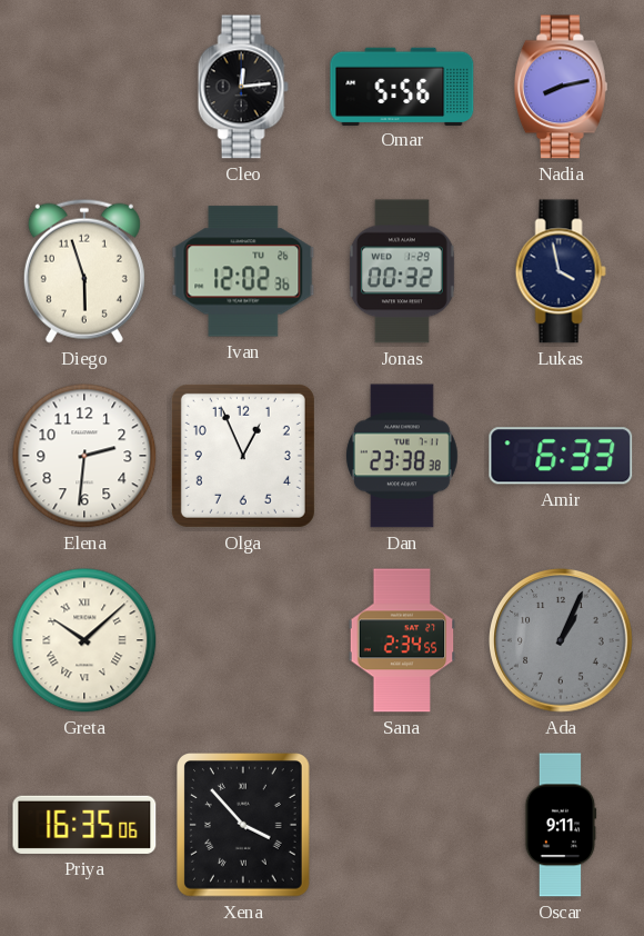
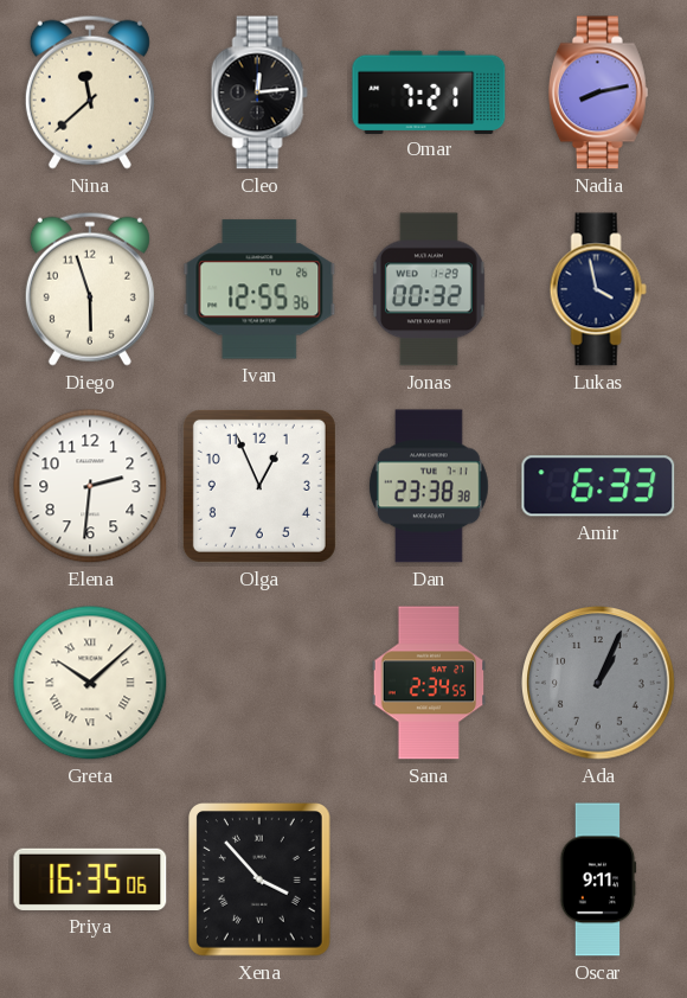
Nina: none -> 11:38
Omar: 5:56 -> 7:21
Ivan: 12:02 -> 12:55
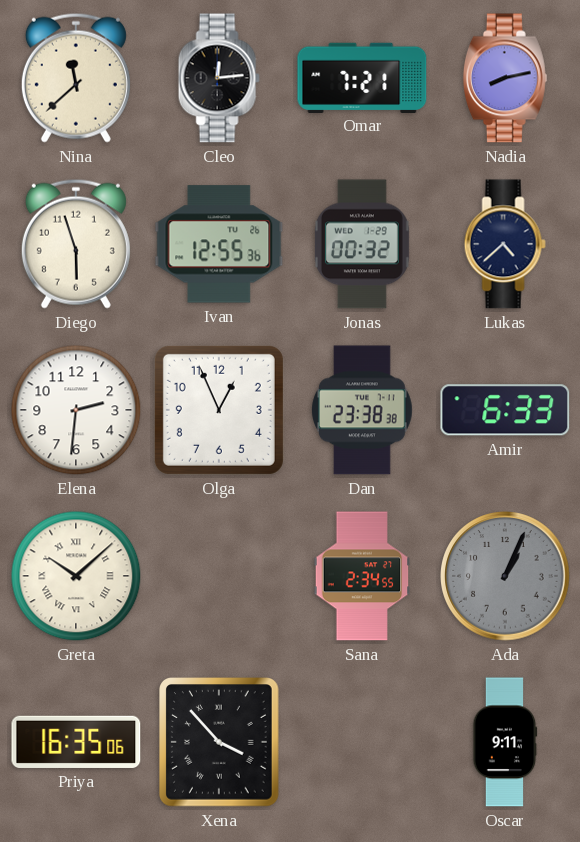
Lukas: 3:58 -> 4:38
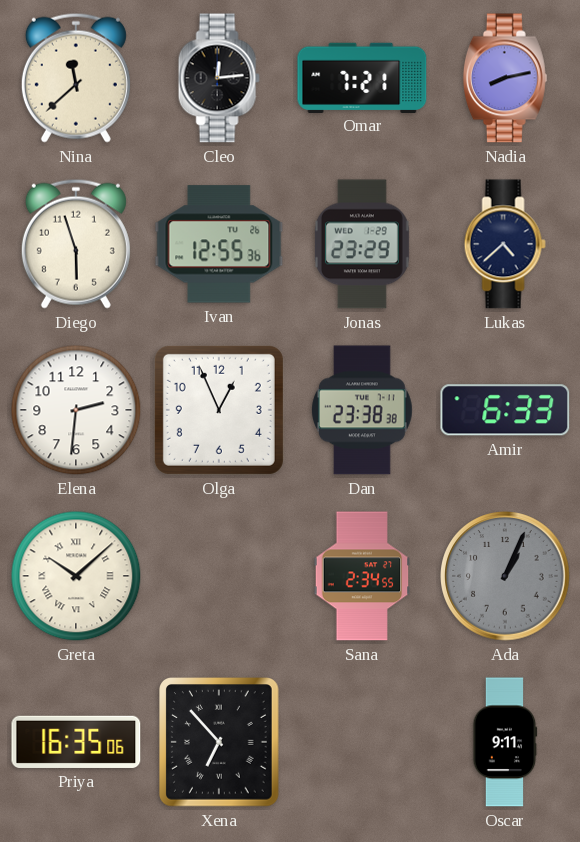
Jonas: 00:32 -> 23:29
Xena: 3:53 -> 6:53
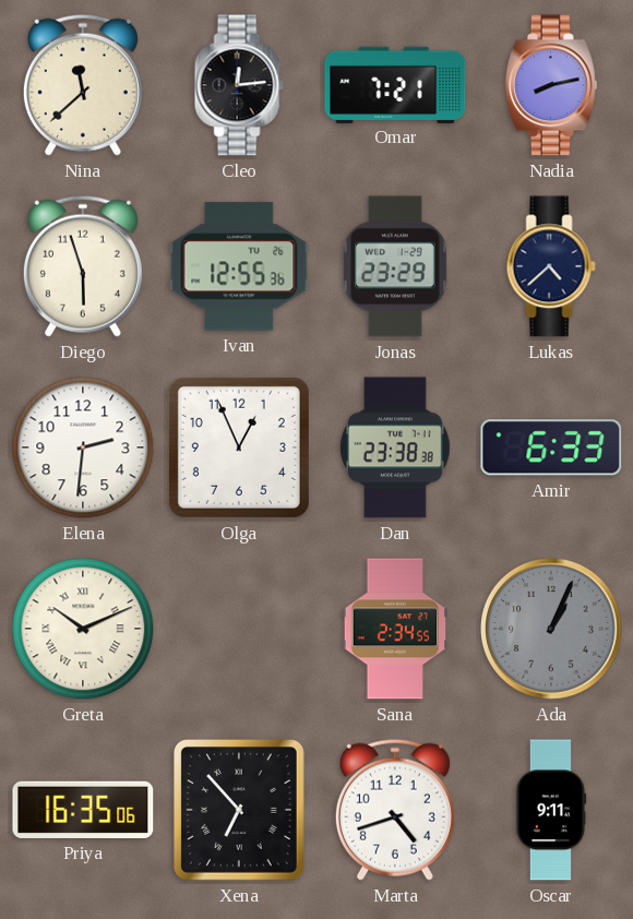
Greta: 10:08 -> 10:11
Marta: none -> 4:42
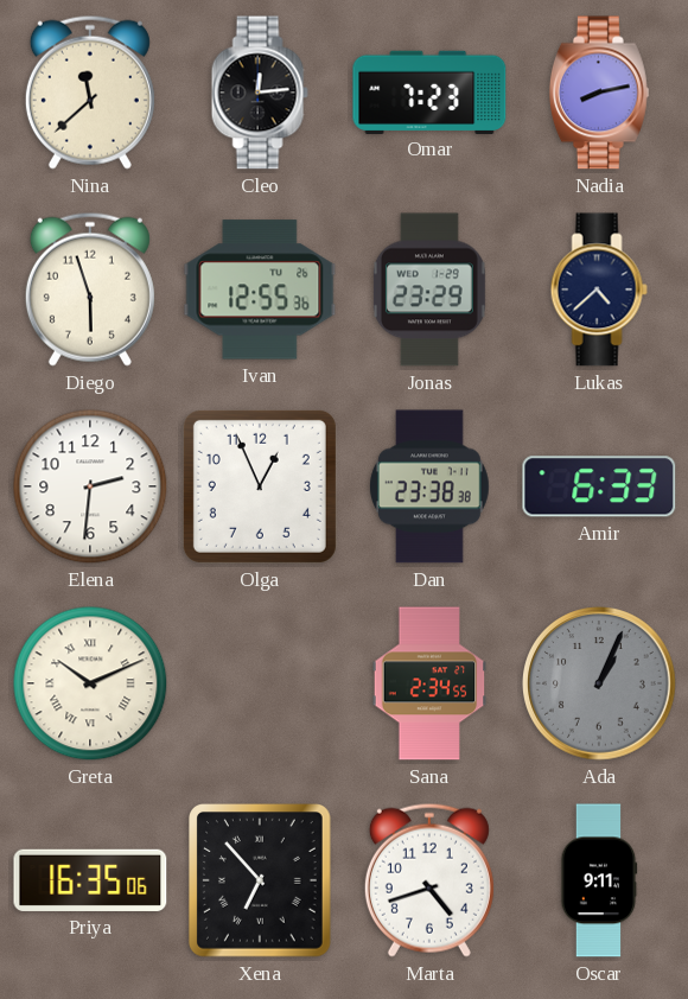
Omar: 7:21 -> 7:23
